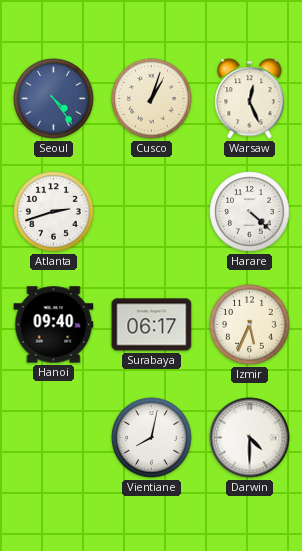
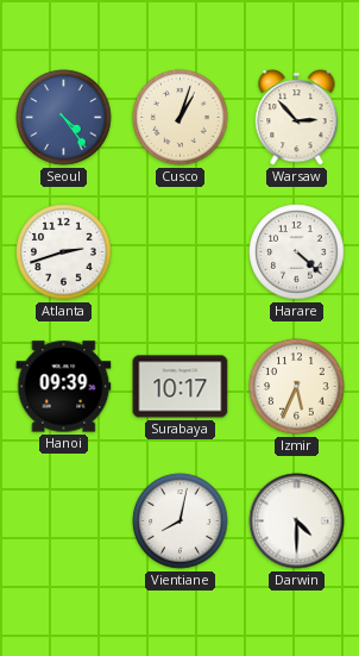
Warsaw: 12:26 -> 2:53
Hanoi: 09:40 -> 09:39
Surabaya: 06:17 -> 10:17
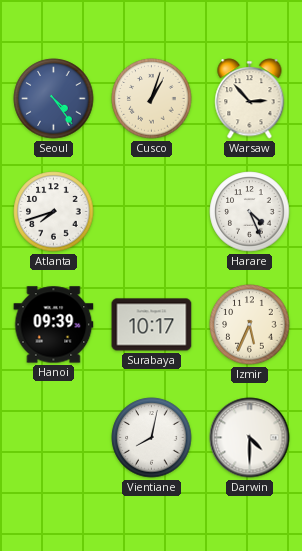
Atlanta: 2:42 -> 7:42
Harare: 4:22 -> 4:26
